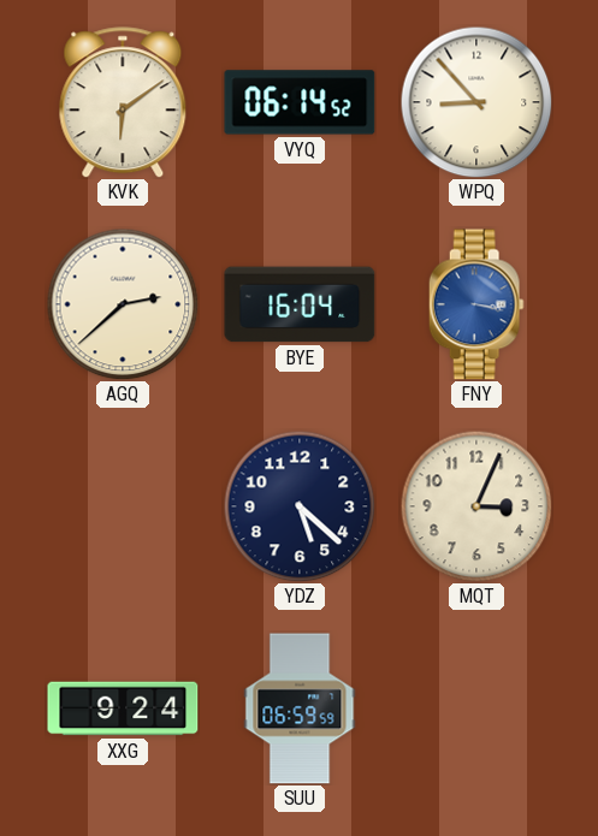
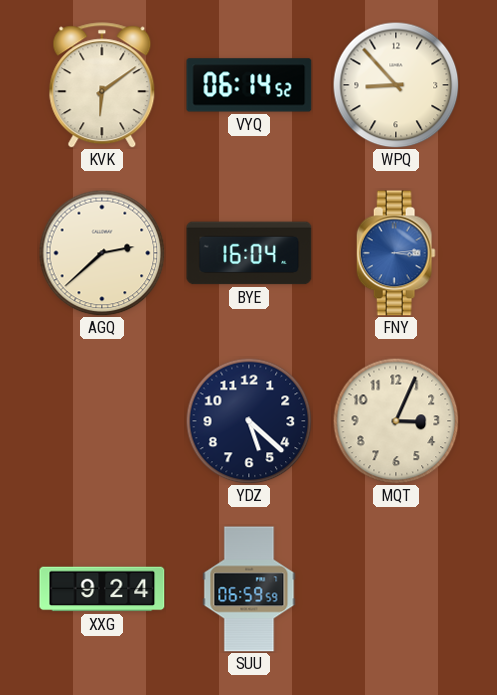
FNY: 3:17 -> 3:14
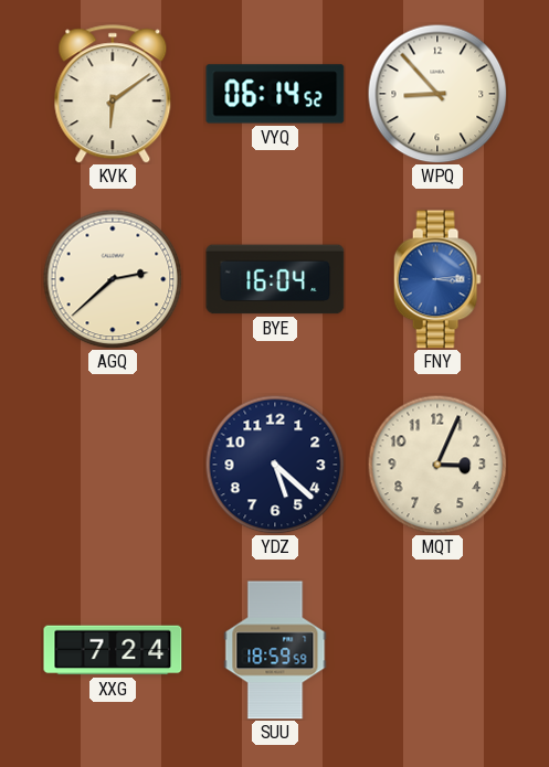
XXG: 9:24 -> 7:24
SUU: 06:59 -> 18:59
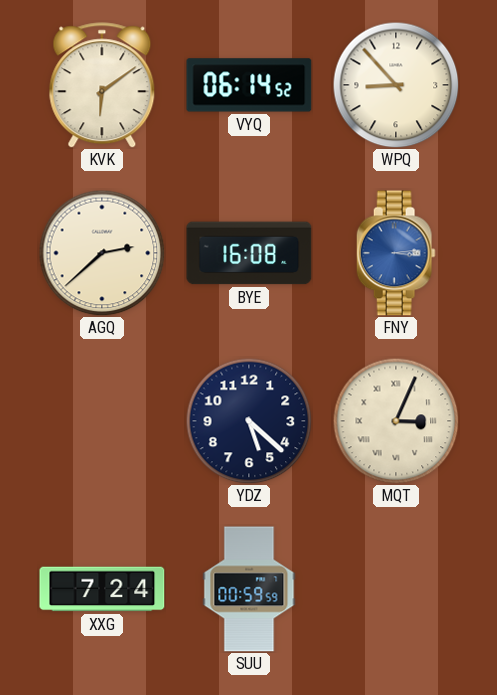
BYE: 16:04 -> 16:08
MQT numerals: Arabic -> Roman
SUU: 18:59 -> 00:59
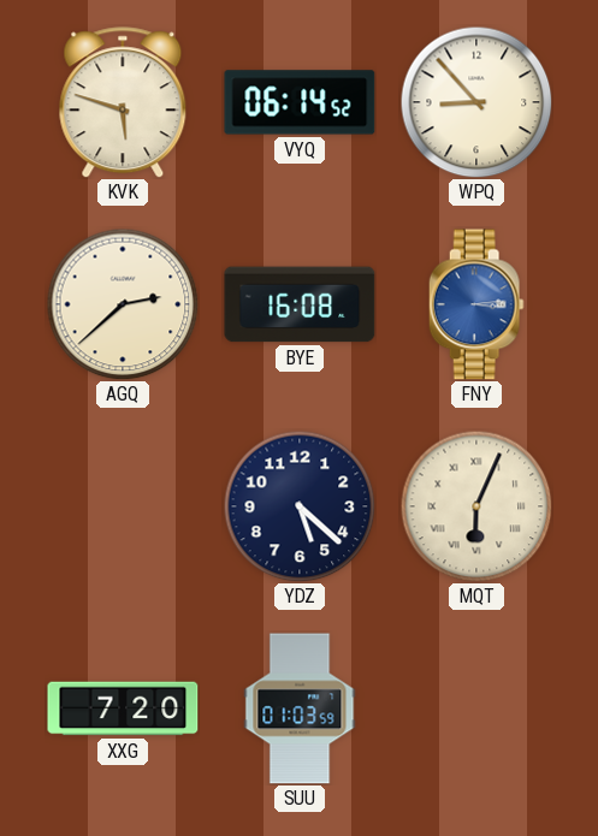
KVK: 6:09 -> 5:48
MQT: 3:04 -> 6:04
XXG: 7:24 -> 7:20
SUU: 00:59 -> 01:03
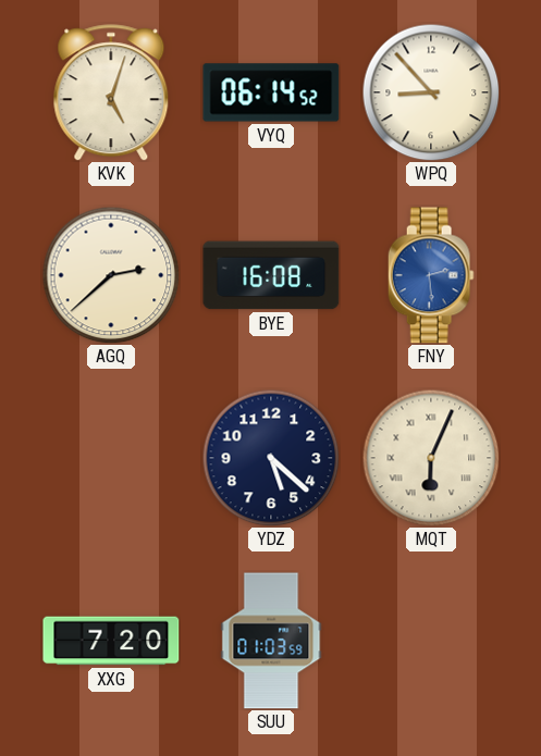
KVK: 5:48 -> 5:03
FNY: 3:14 -> 2:29
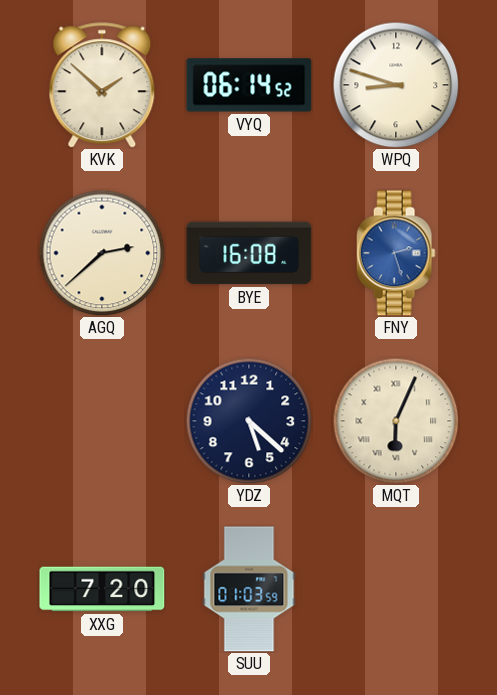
KVK: 5:03 -> 1:52
WPQ: 8:53 -> 8:48
FNY: 2:29 -> 2:27
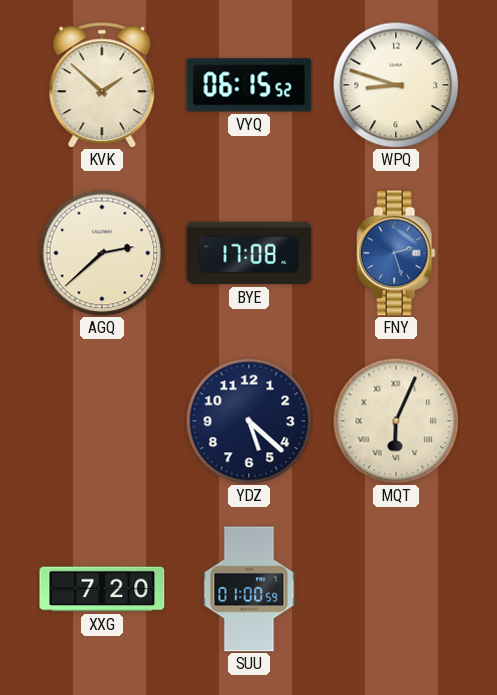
VYQ: 06:14 -> 06:15
BYE: 16:08 -> 17:08
SUU: 01:03 -> 01:00
